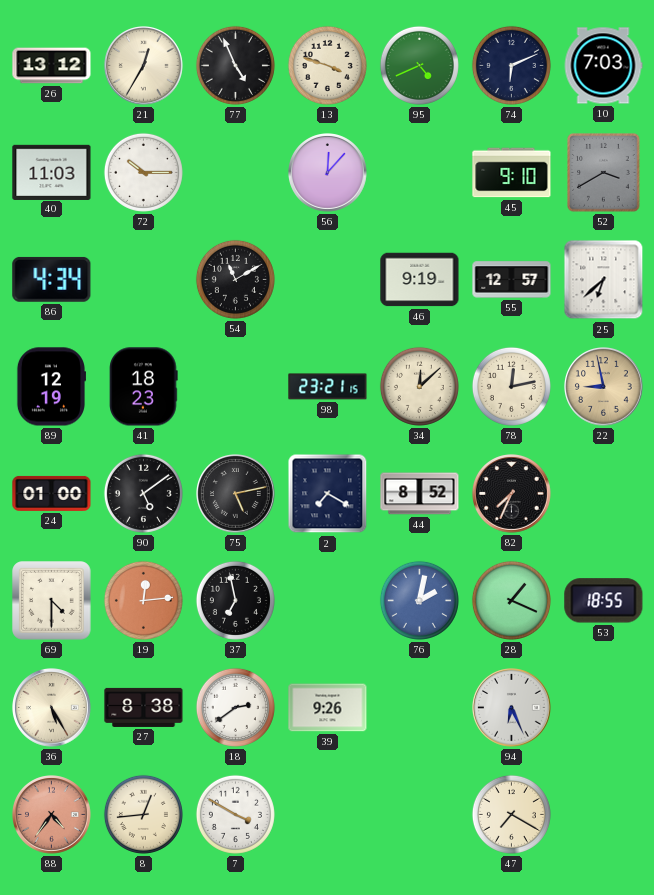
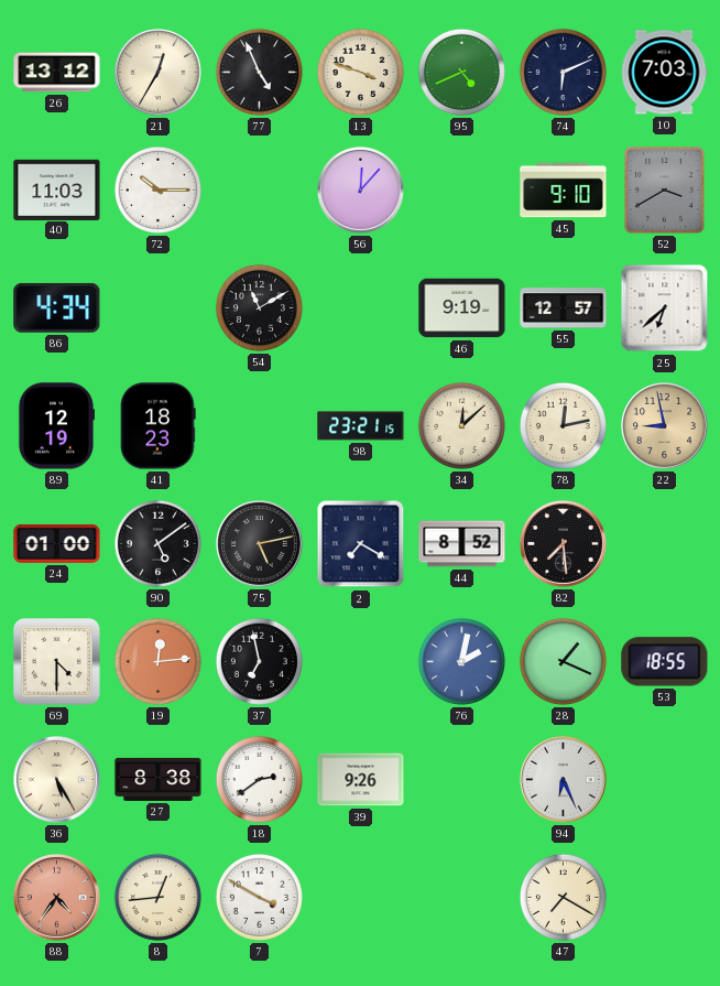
82: 7:34 -> 7:29
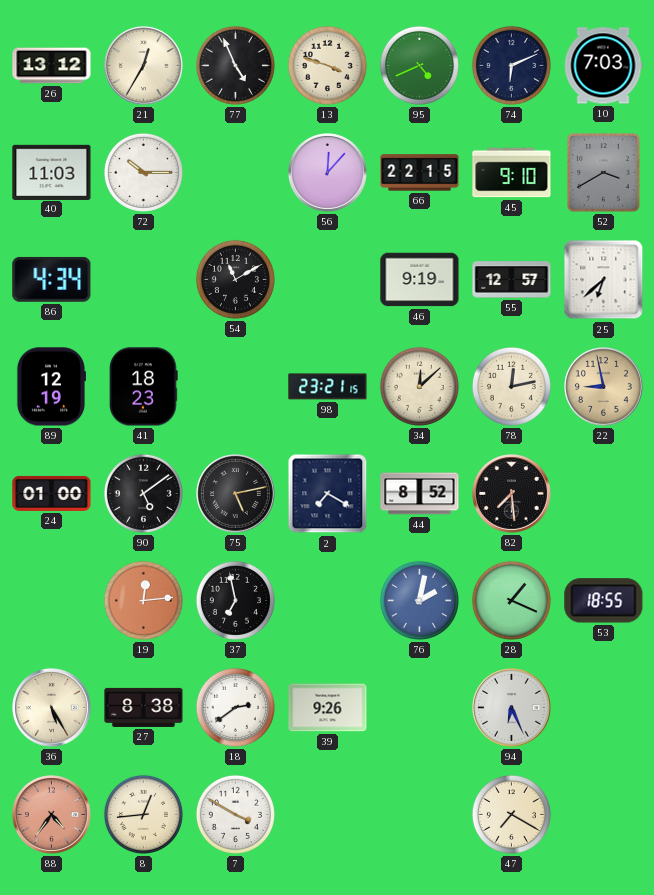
66: none -> 22:15
69: 4:30 -> none
